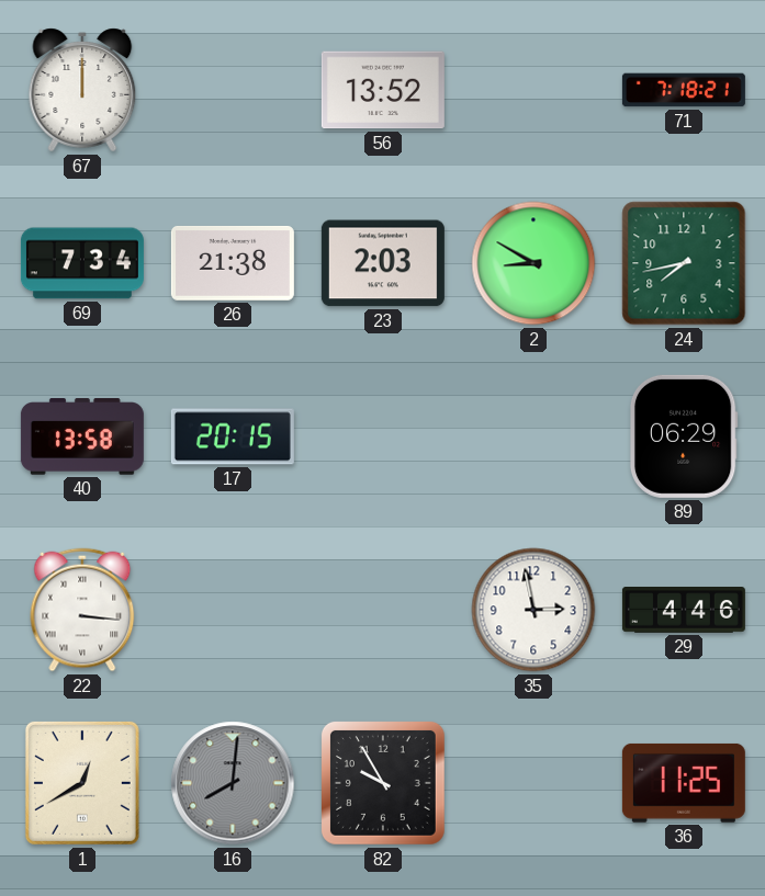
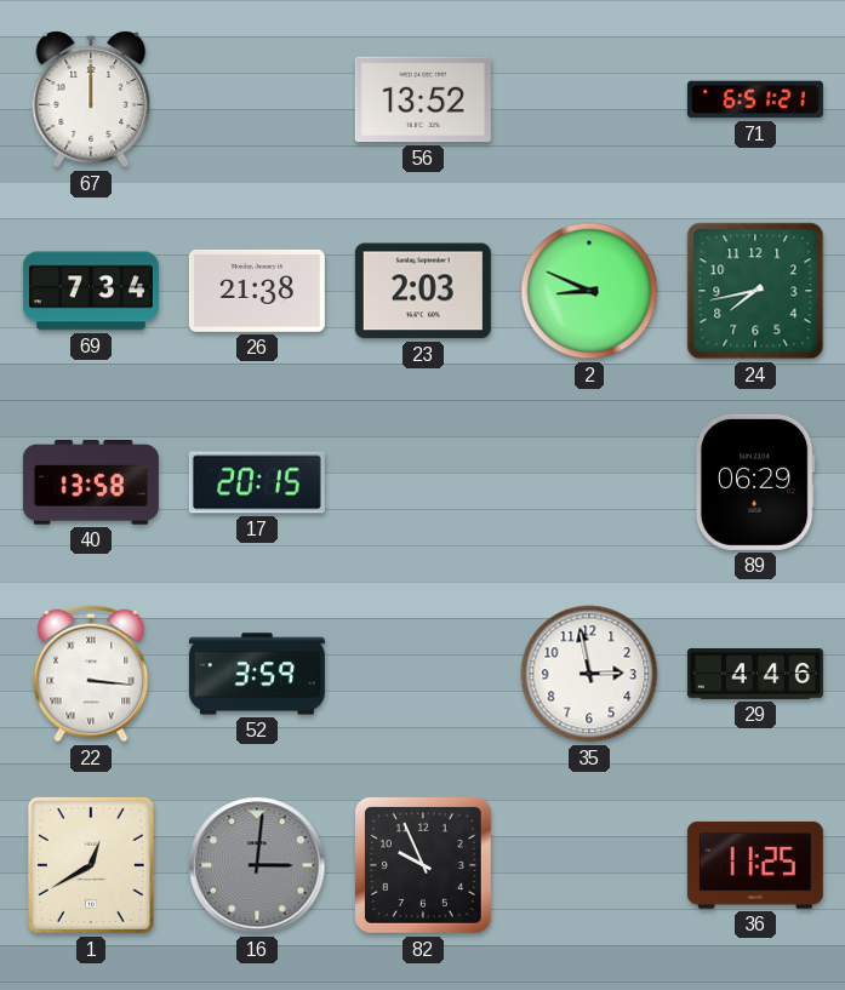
71: 7:18 -> 6:51
2: 8:50 -> 8:49
52: none -> 3:59
16: 8:01 -> 3:01
82: 9:55 -> 9:56
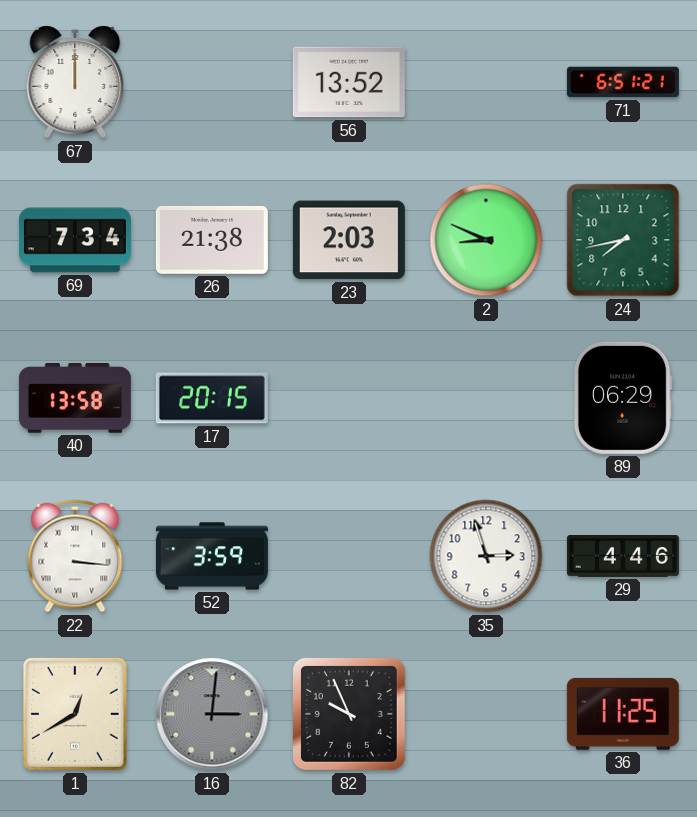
35: 2:58 -> 2:57
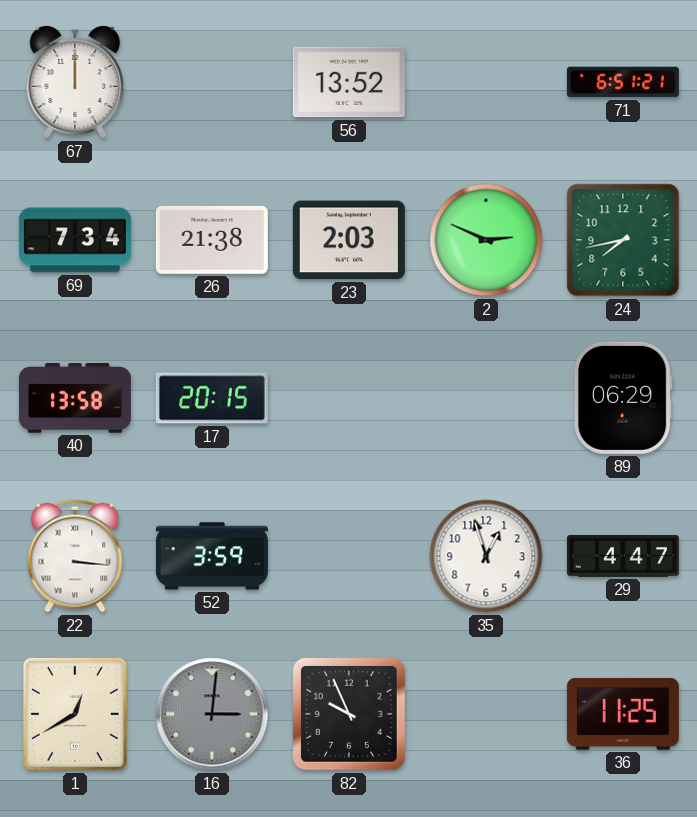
2: 8:49 -> 2:49
35: 2:57 -> 12:57
29: 4:46 -> 4:47
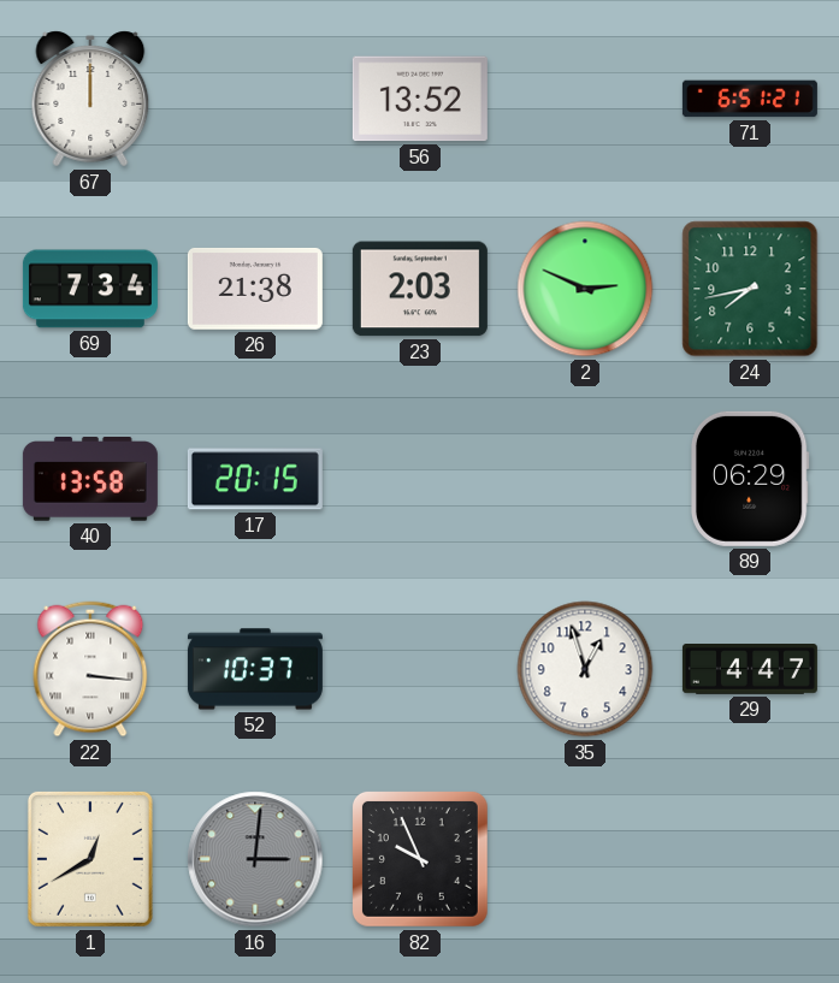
52: 3:59 -> 10:37
36: 11:25 -> none
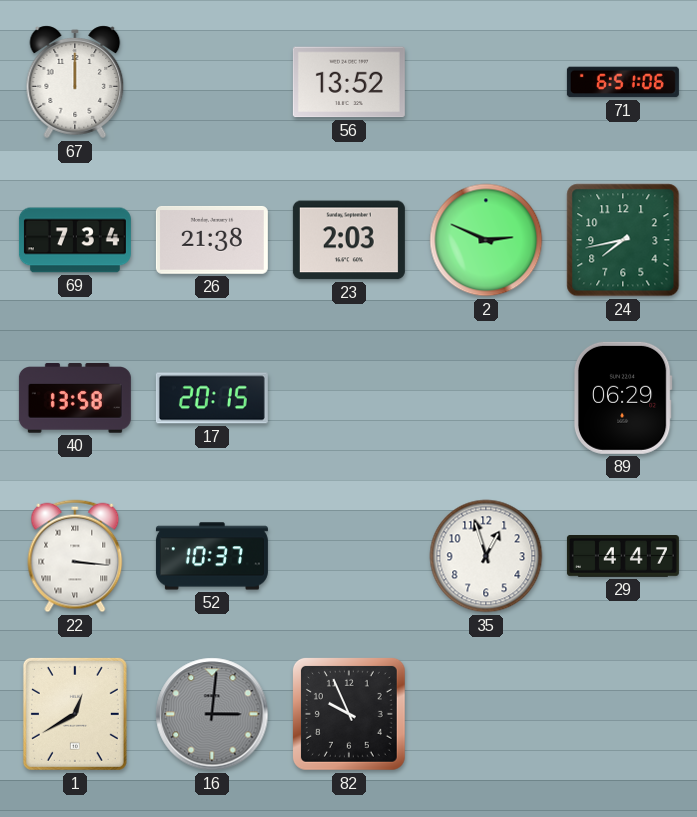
71: 6:51:21 -> 6:51:06
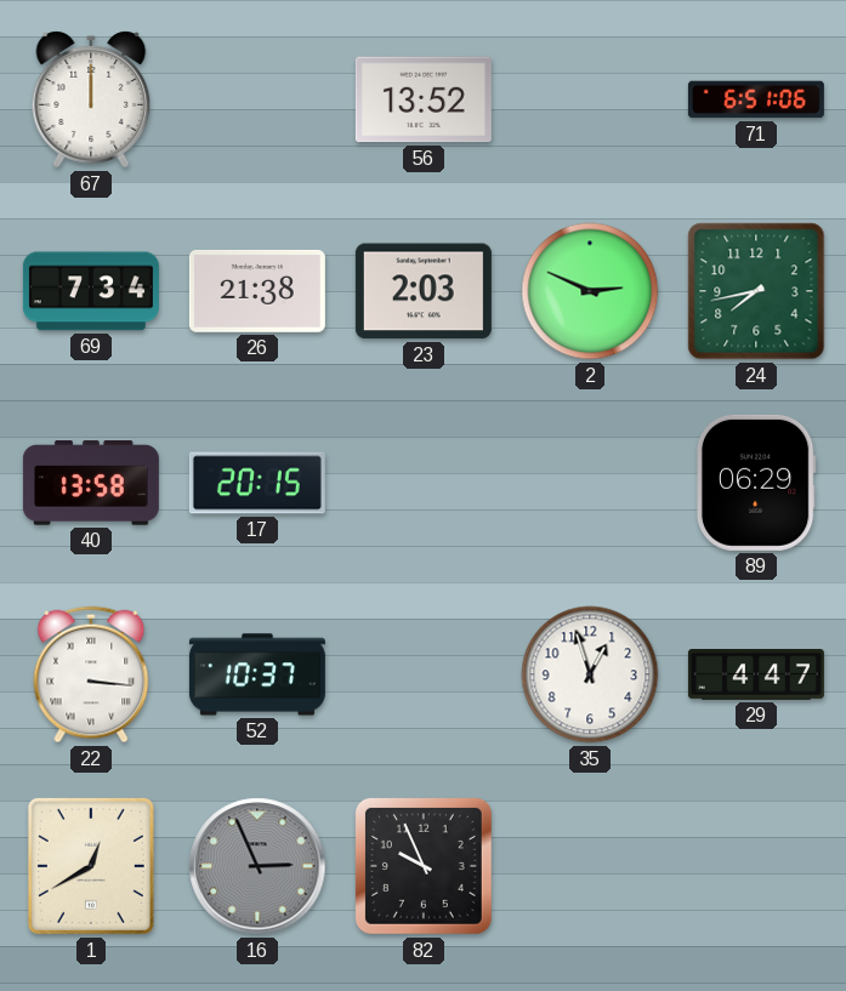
16: 3:01 -> 2:56
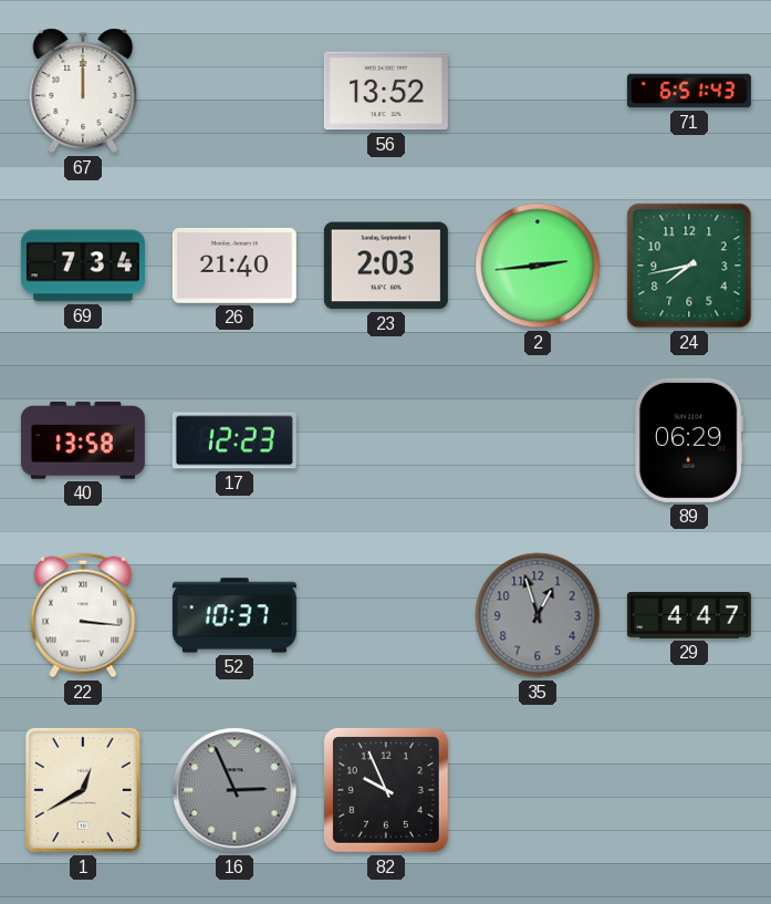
71: 6:51:06 -> 6:51:43
26: 21:38 -> 21:40
2: 2:49 -> 2:44
17: 20:15 -> 12:23
35 dial: white -> grey
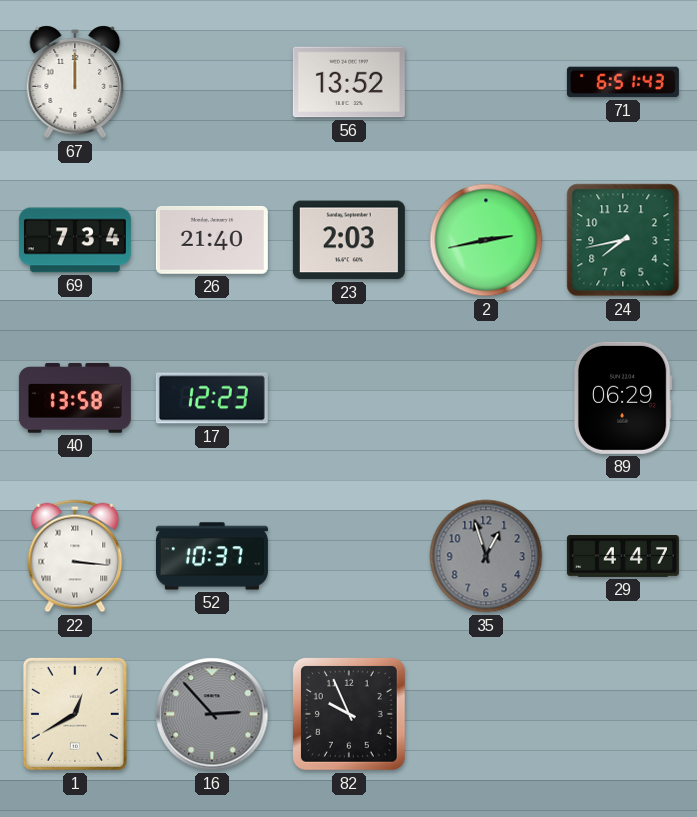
2: 2:44 -> 2:43
16: 2:56 -> 2:53
